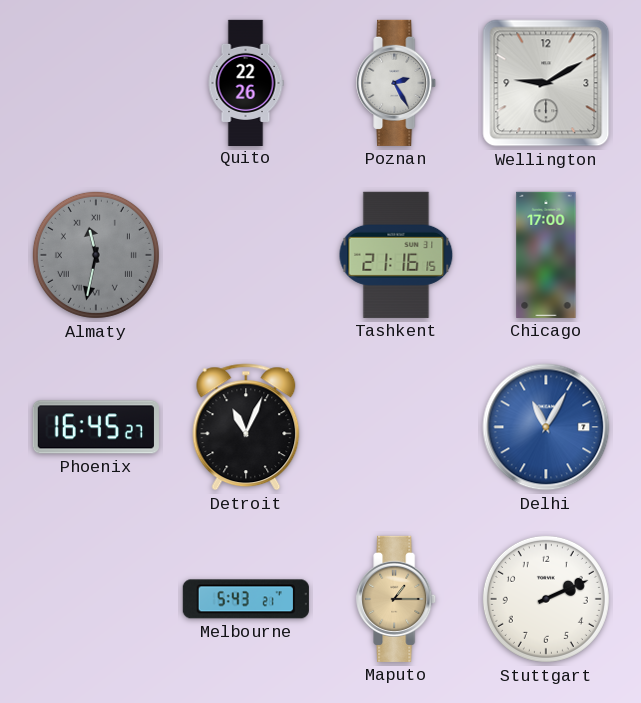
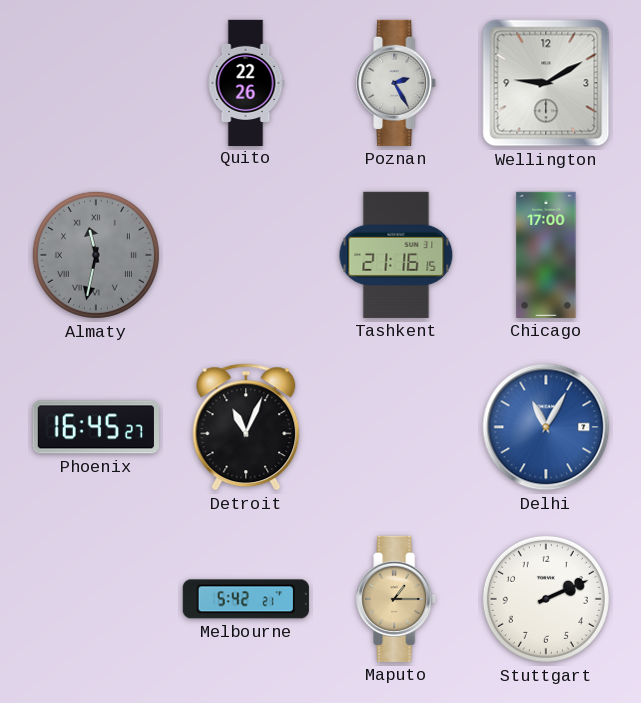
Melbourne: 5:43 -> 5:42
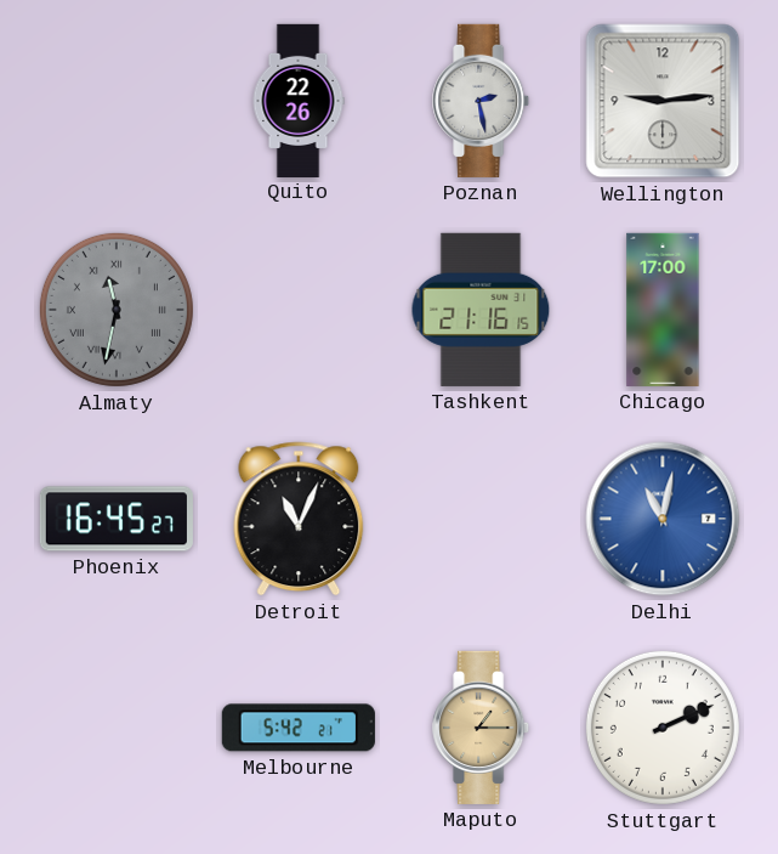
Poznan: 2:25 -> 2:28
Wellington: 9:10 -> 9:14
Delhi: 11:05 -> 11:02
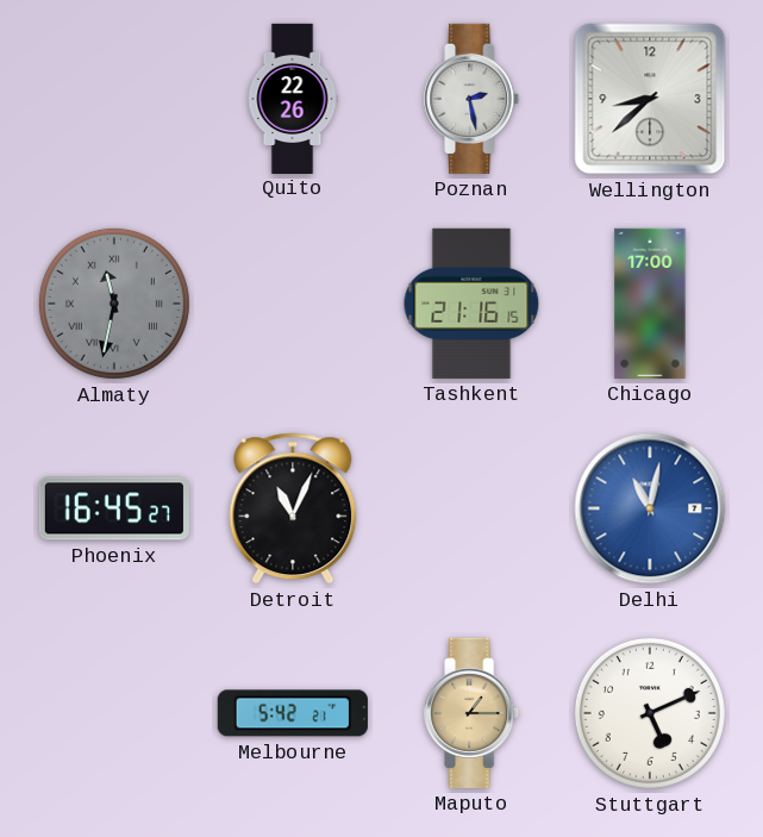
Wellington: 9:14 -> 8:38
Stuttgart: 2:11 -> 5:11
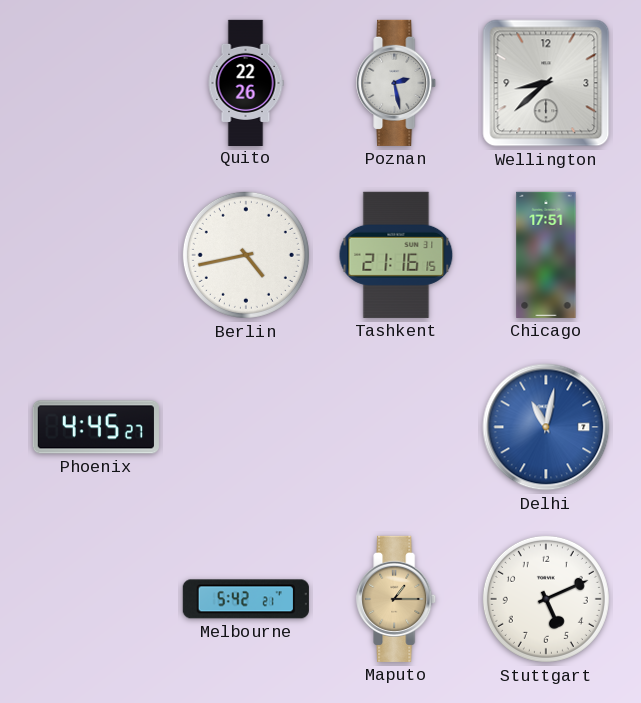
Almaty: 11:32 -> none
Berlin: none -> 4:43
Chicago: 17:00 -> 17:51
Phoenix: 16:45 -> 4:45
Detroit: 11:04 -> none
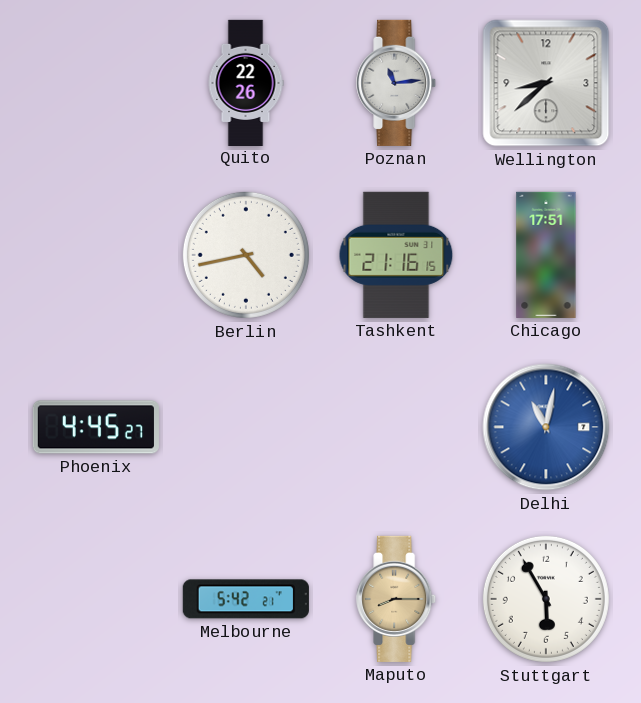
Poznan: 2:28 -> 11:14
Maputo: 1:15 -> 8:15
Stuttgart: 5:11 -> 5:55
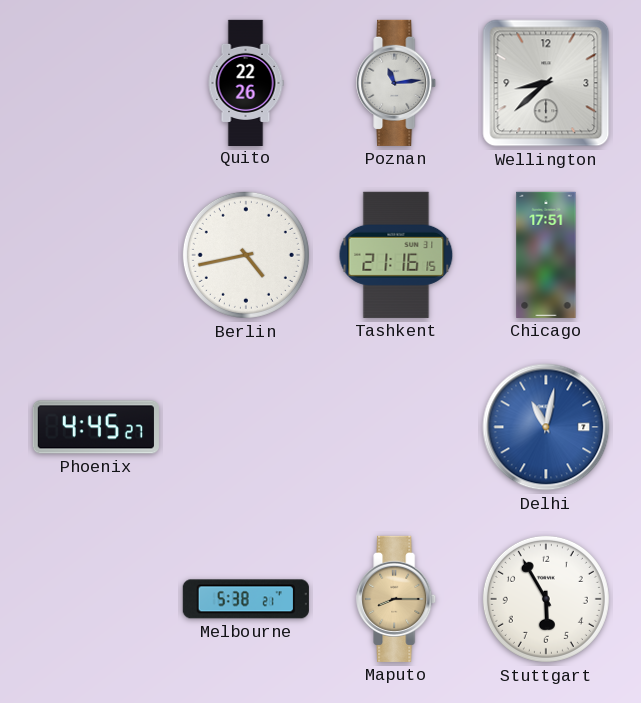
Melbourne: 5:42 -> 5:38
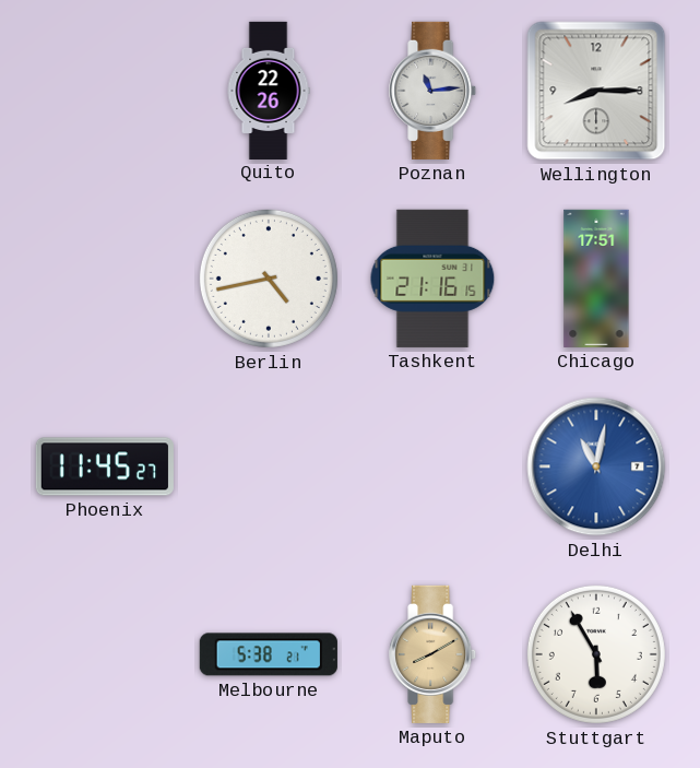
Wellington: 8:38 -> 8:15
Phoenix: 4:45 -> 11:45
Maputo: 8:15 -> 8:10
